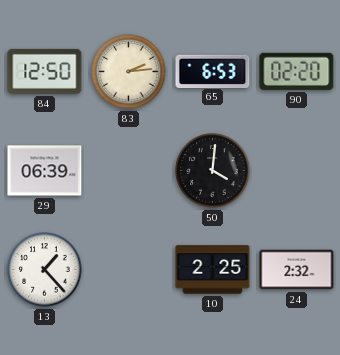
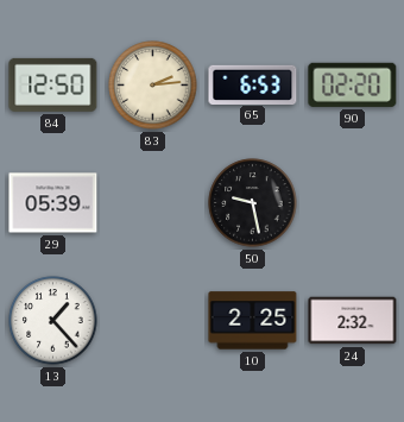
29: 06:39 -> 05:39
50: 4:01 -> 9:28
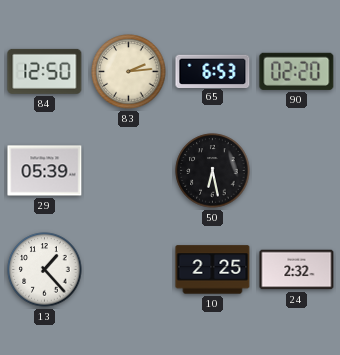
50: 9:28 -> 6:28
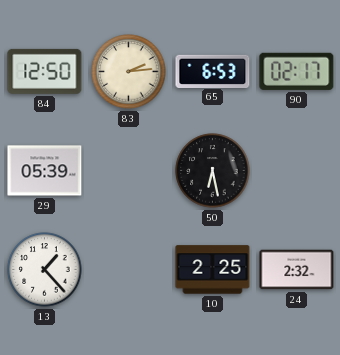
90: 02:20 -> 02:17
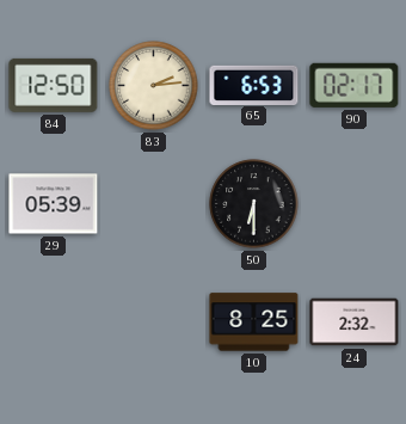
50: 6:28 -> 6:30
13: 1:23 -> none
10: 2:25 -> 8:25
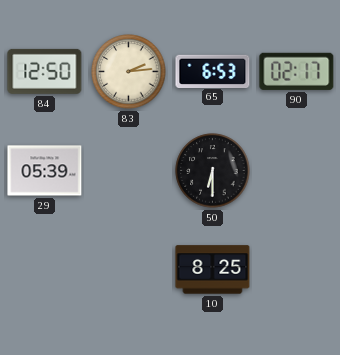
24: 2:32 -> none
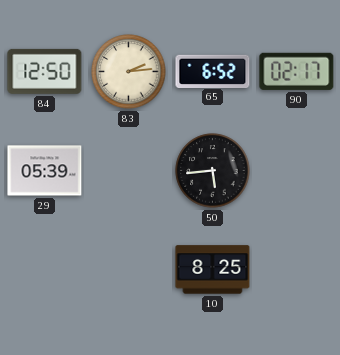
65: 6:53 -> 6:52
50: 6:30 -> 5:44
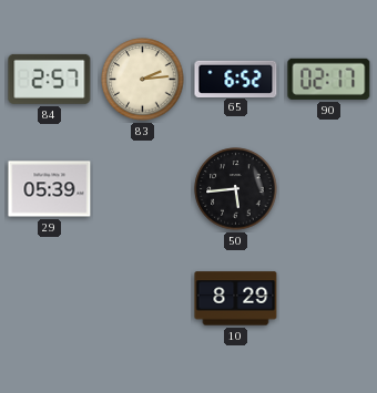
84: 12:50 -> 2:57
10: 8:25 -> 8:29
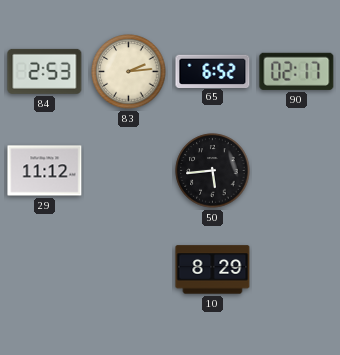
84: 2:57 -> 2:53
29: 05:39 -> 11:12
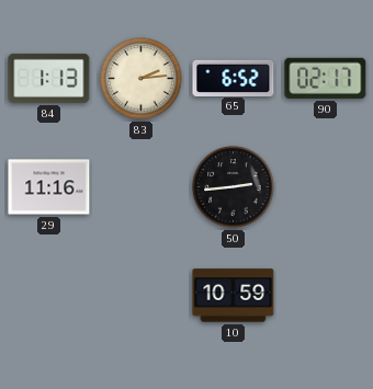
84: 2:53 -> 1:13
29: 11:12 -> 11:16
50: 5:44 -> 2:44
10: 8:29 -> 10:59
